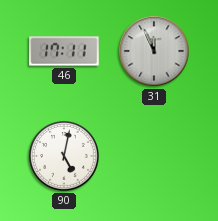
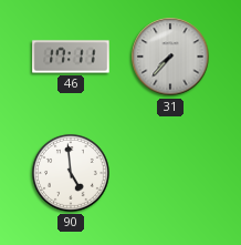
31: 11:56 -> 7:37
90: 5:02 -> 4:59
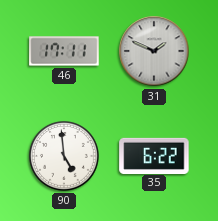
31: 7:37 -> 1:49
35: none -> 6:22
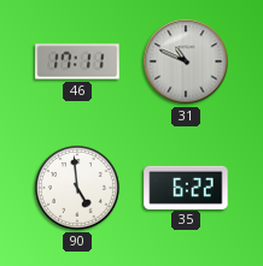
31: 1:49 -> 10:49
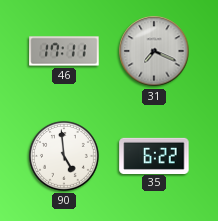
31: 10:49 -> 7:19
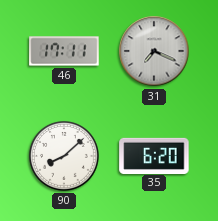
90: 4:59 -> 8:08
35: 6:22 -> 6:20
